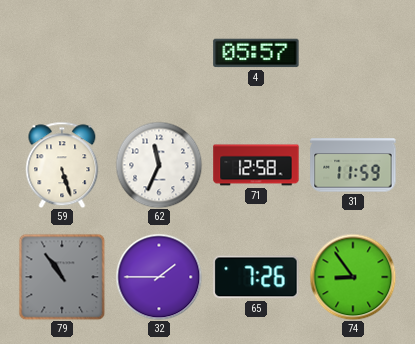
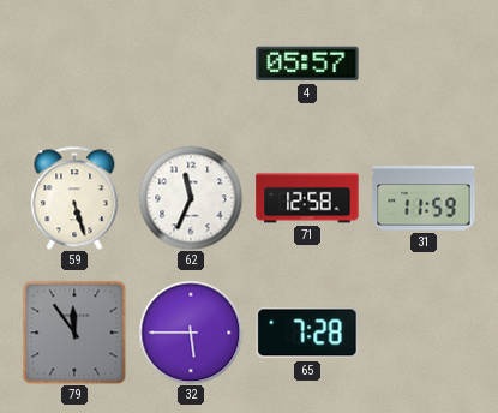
79: 10:54 -> 11:54
32: 1:45 -> 5:45
65: 7:26 -> 7:28
74: 8:54 -> none
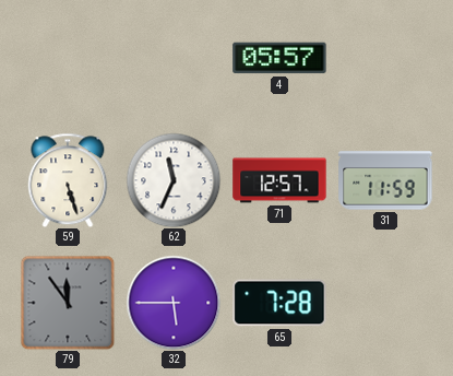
71: 12:58 -> 12:57
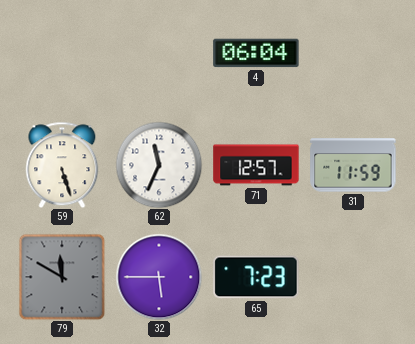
4: 05:57 -> 06:04
79: 11:54 -> 11:50
65: 7:28 -> 7:23
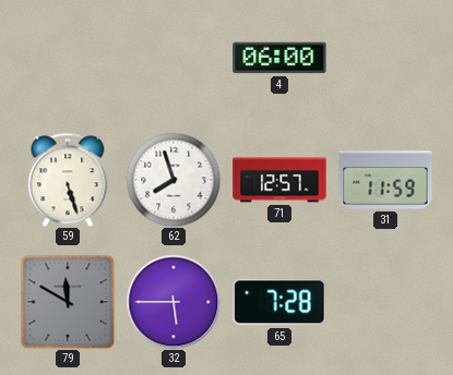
4: 06:04 -> 06:00
62: 11:34 -> 7:57
65: 7:23 -> 7:28
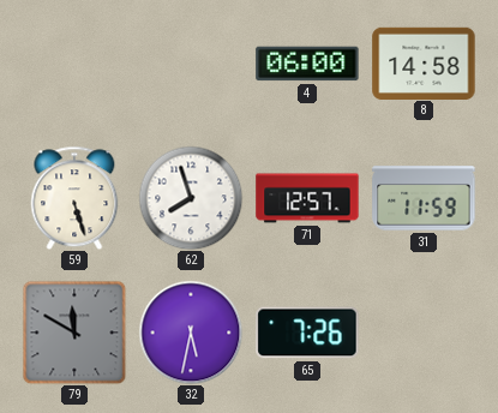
8: none -> 14:58
32: 5:45 -> 5:32
65: 7:28 -> 7:26
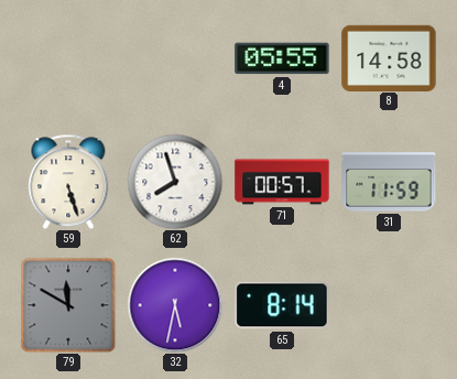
4: 06:00 -> 05:55
71: 12:57 -> 00:57
65: 7:26 -> 8:14
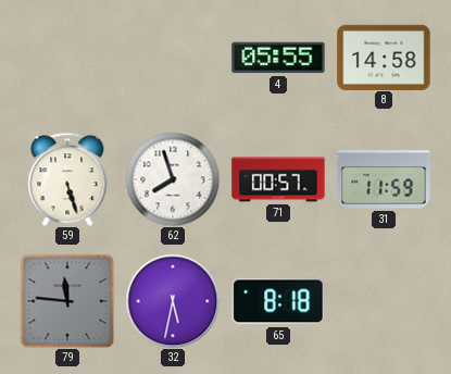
79: 11:50 -> 11:46
65: 8:14 -> 8:18
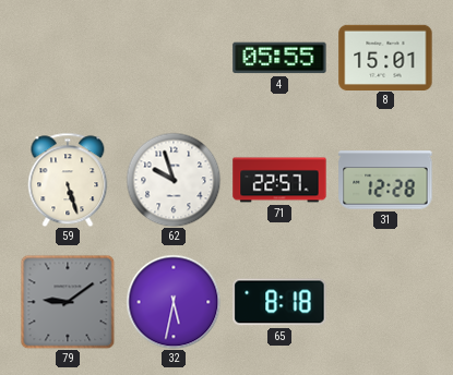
8: 14:58 -> 15:01
62: 7:57 -> 9:57
71: 00:57 -> 22:57
31: 11:59 -> 12:28
79: 11:46 -> 9:09
